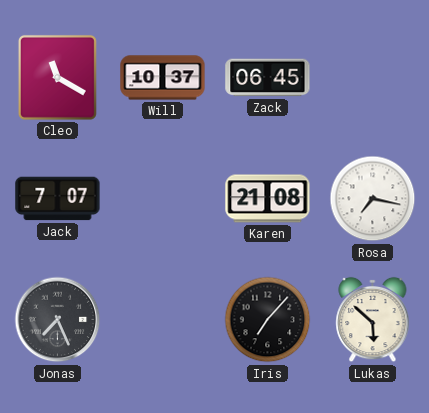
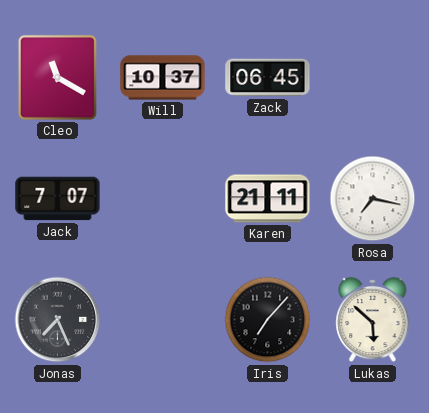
Karen: 21:08 -> 21:11
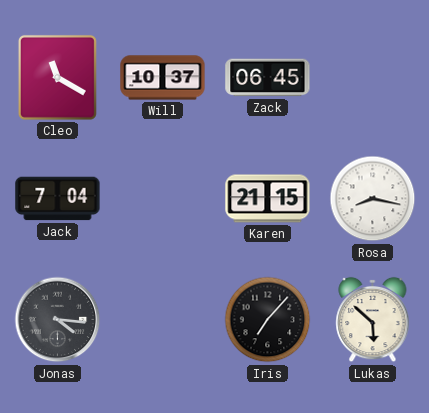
Jack: 7:07 -> 7:04
Karen: 21:11 -> 21:15
Rosa: 7:17 -> 8:17
Jonas: 7:26 -> 4:16
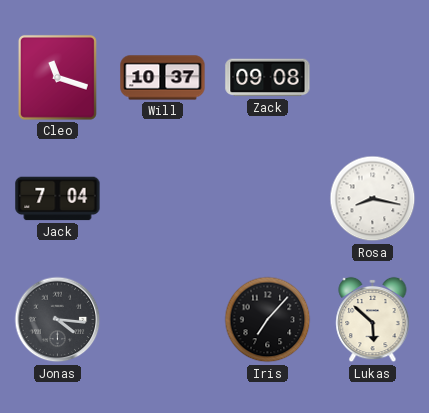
Cleo: 11:20 -> 11:18
Zack: 06:45 -> 09:08
Karen: 21:15 -> none
